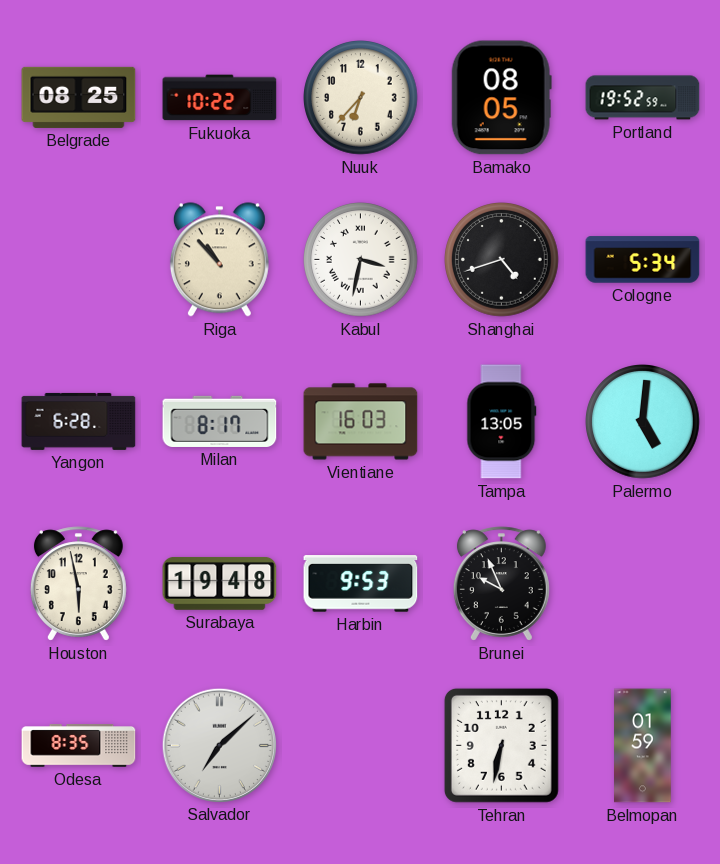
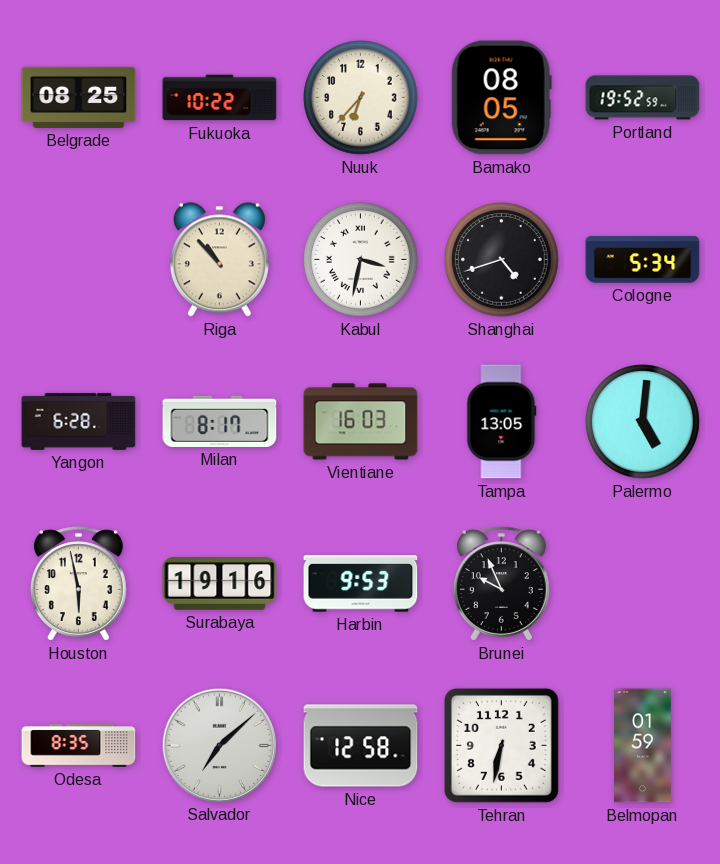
Surabaya: 19:48 -> 19:16
Nice: none -> 12:58
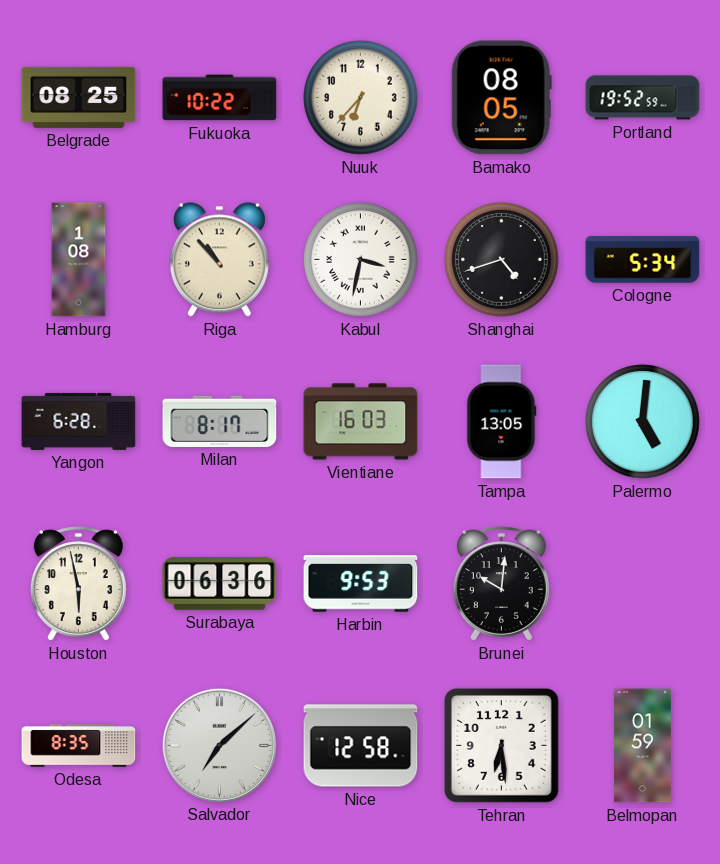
Hamburg: none -> 1:08
Surabaya: 19:16 -> 06:36
Brunei: 9:56 -> 10:01
Tehran: 6:32 -> 6:29
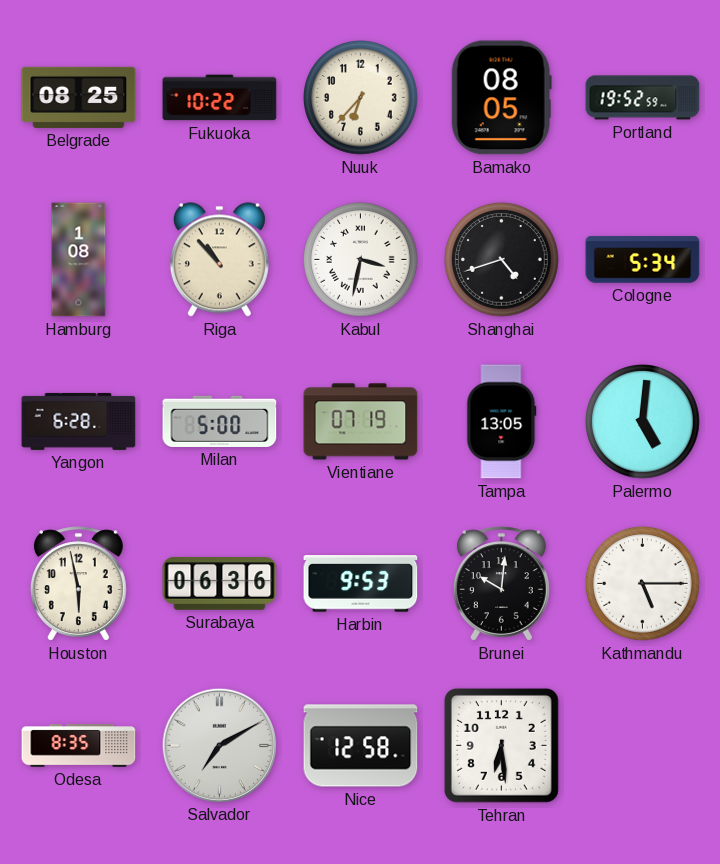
Milan: 8:17 -> 5:00
Vientiane: 16:03 -> 07:19
Kathmandu: none -> 5:15
Salvador: 7:08 -> 7:10
Belmopan: 01:59 -> none
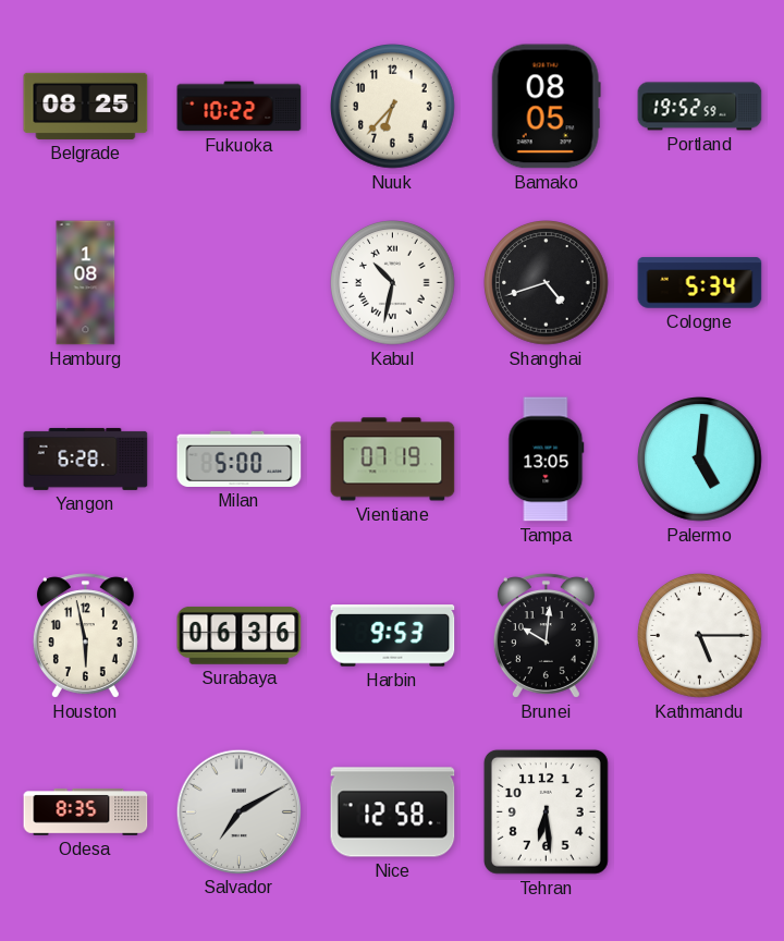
Riga: 10:53 -> none
Kabul: 3:32 -> 10:32
